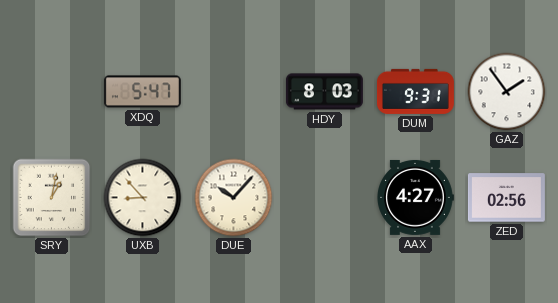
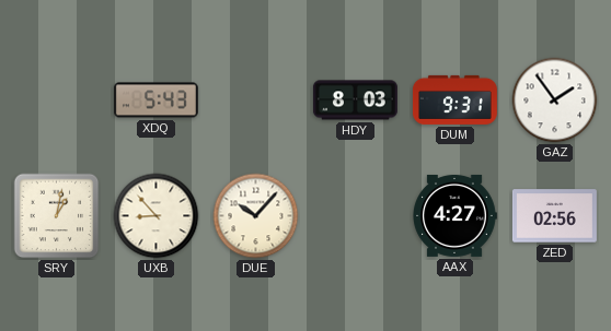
XDQ: 5:47 -> 5:43
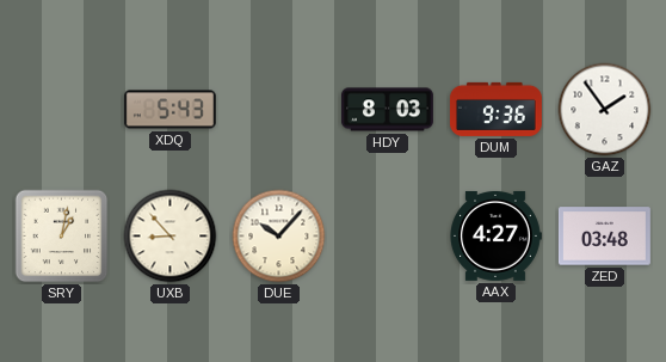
DUM: 9:31 -> 9:36
ZED: 02:56 -> 03:48
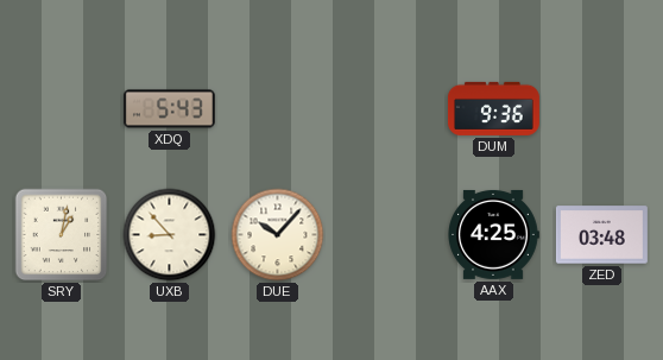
HDY: 8:03 -> none
GAZ: 1:54 -> none
AAX: 4:27 -> 4:25
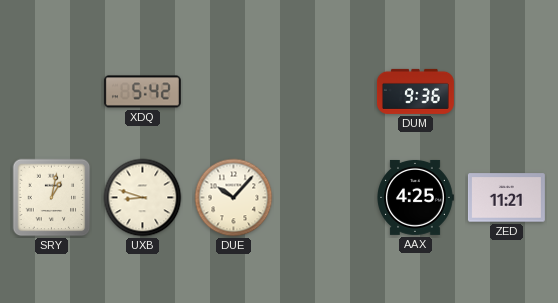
XDQ: 5:43 -> 5:42
UXB: 8:53 -> 8:48
ZED: 03:48 -> 11:21
